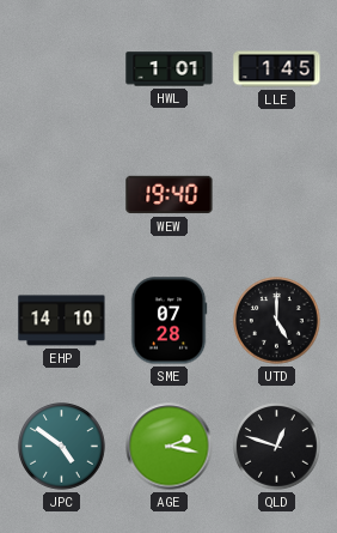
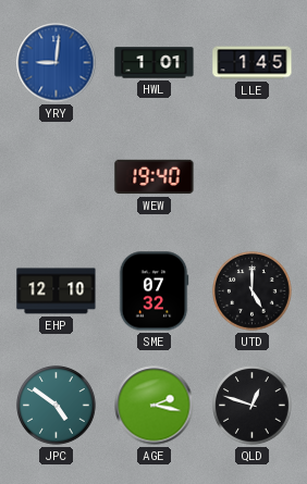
YRY: none -> 9:01
EHP: 14:10 -> 12:10
SME: 07:28 -> 07:32
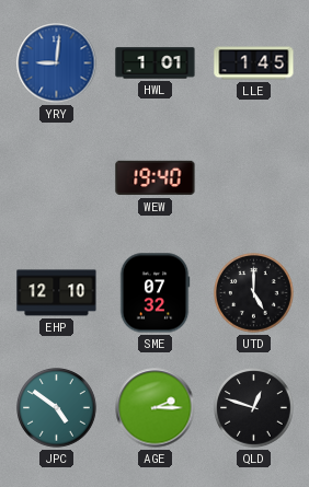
AGE: 2:17 -> 2:15
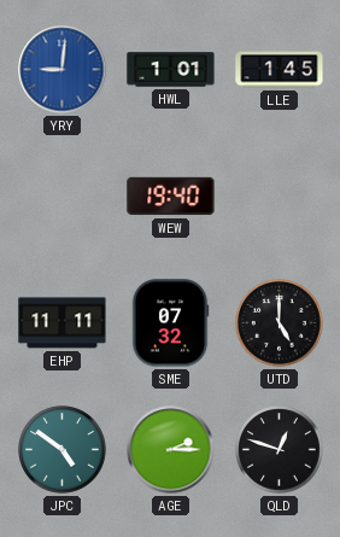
EHP: 12:10 -> 11:11
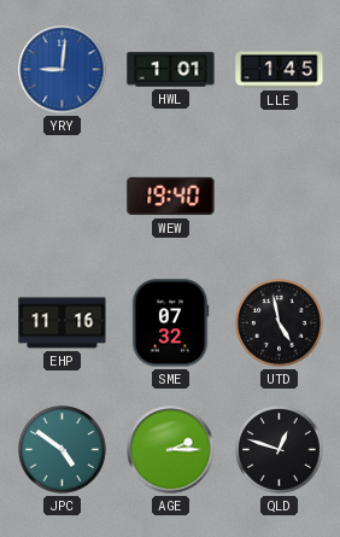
EHP: 11:11 -> 11:16
UTD: 5:00 -> 4:58
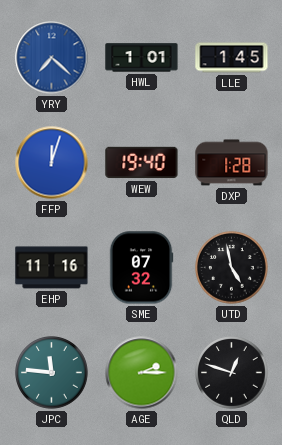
YRY: 9:01 -> 7:22
FFP: none -> 12:03
DXP: none -> 1:28
JPC: 4:51 -> 11:46
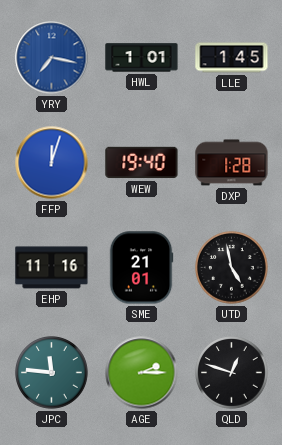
YRY: 7:22 -> 7:17
SME: 07:32 -> 21:01
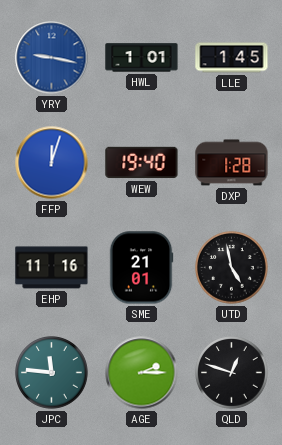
YRY: 7:17 -> 9:17
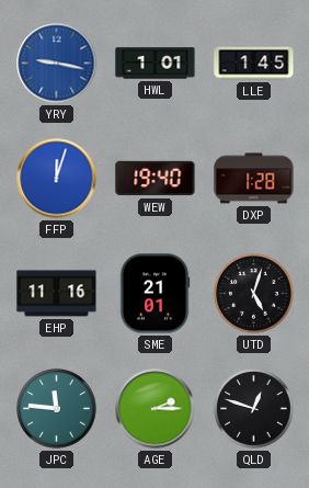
UTD: 4:58 -> 5:03
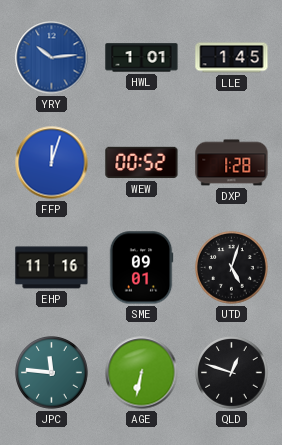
YRY: 9:17 -> 10:14
WEW: 19:40 -> 00:52
SME: 21:01 -> 09:01
AGE: 2:15 -> 6:32
